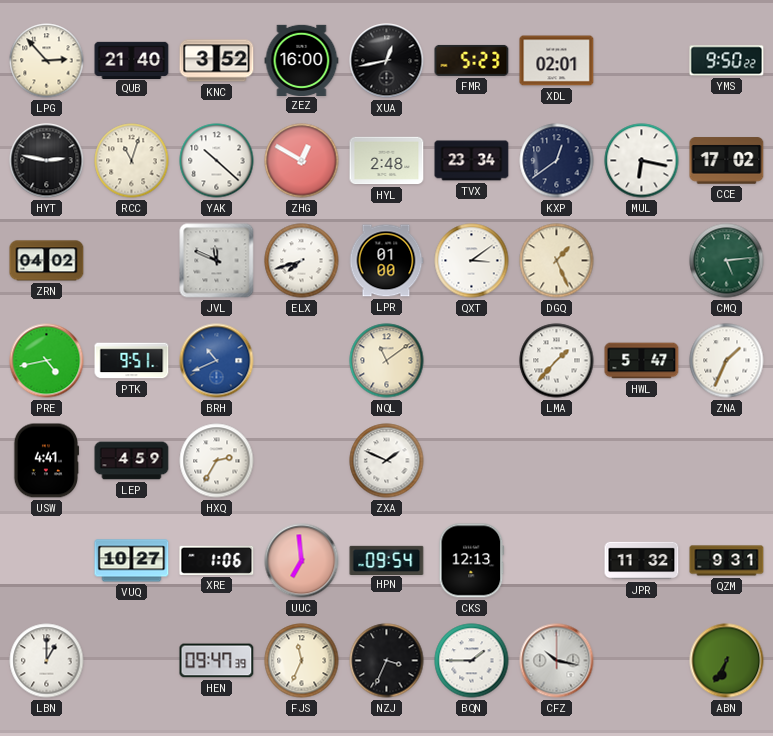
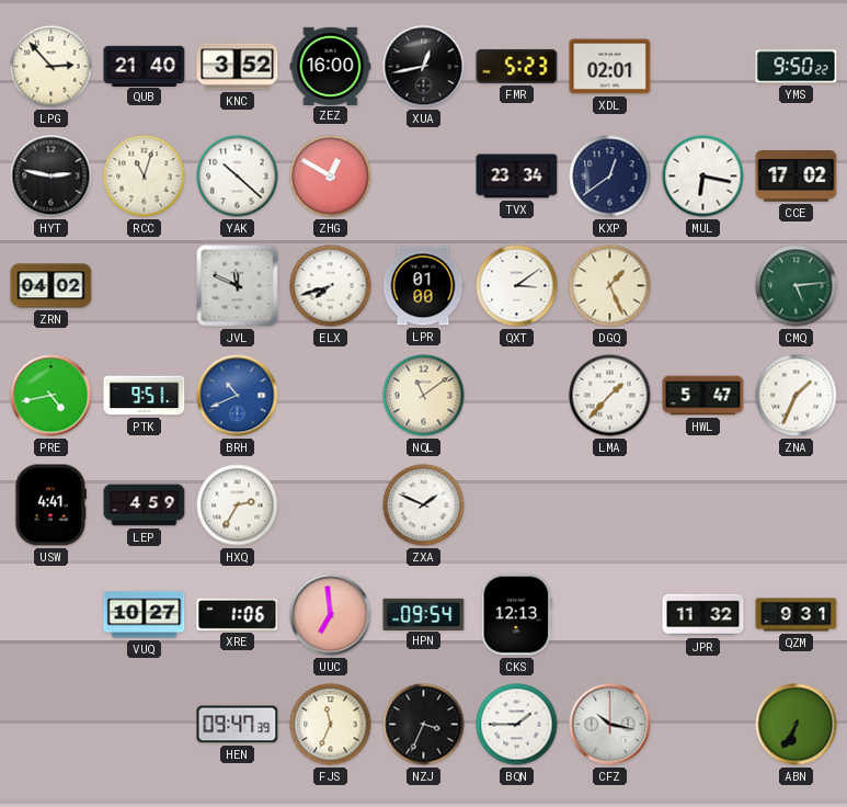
HYL: 2:48 -> none
LBN: 1:00 -> none
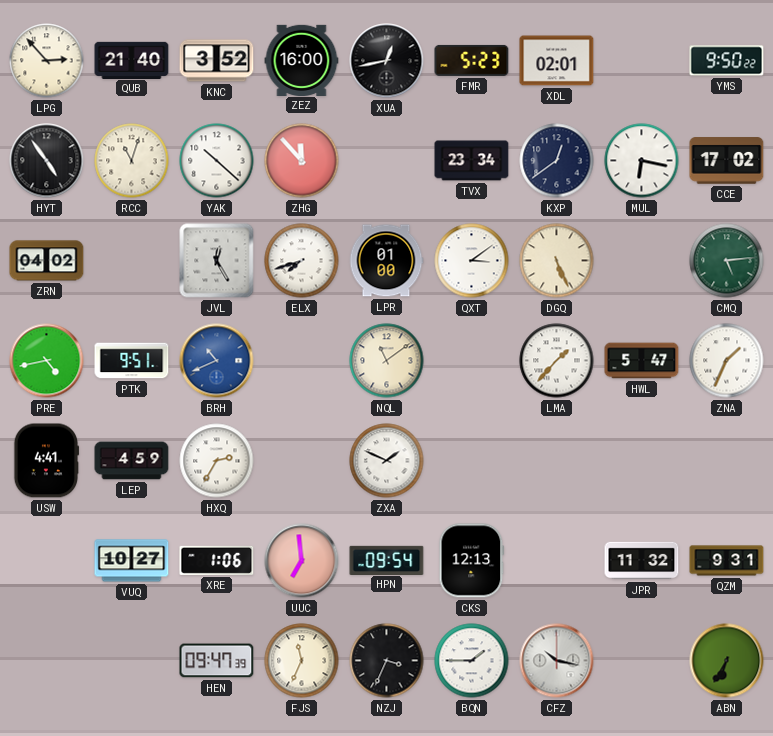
HYT: 2:47 -> 4:54
ZHG: 12:50 -> 11:53
JVL: 11:49 -> 12:25
DGQ: 1:26 -> 5:26
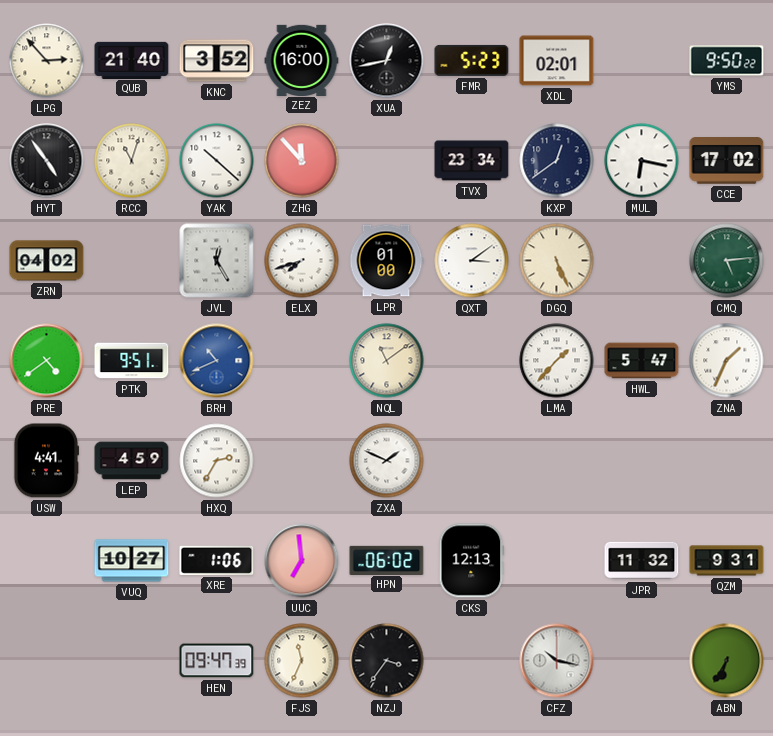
PRE: 4:43 -> 4:39
HPN: 09:54 -> 06:02
NZJ: 3:34 -> 3:36
BQN: 1:45 -> none
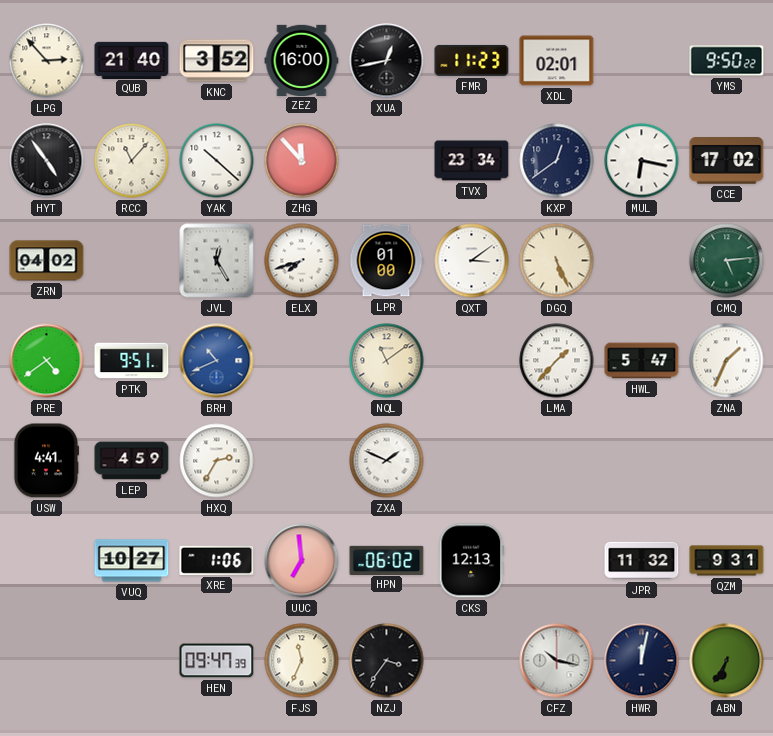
FMR: 5:23 -> 11:23
RCC: 11:03 -> 11:07
HWR: none -> 12:02
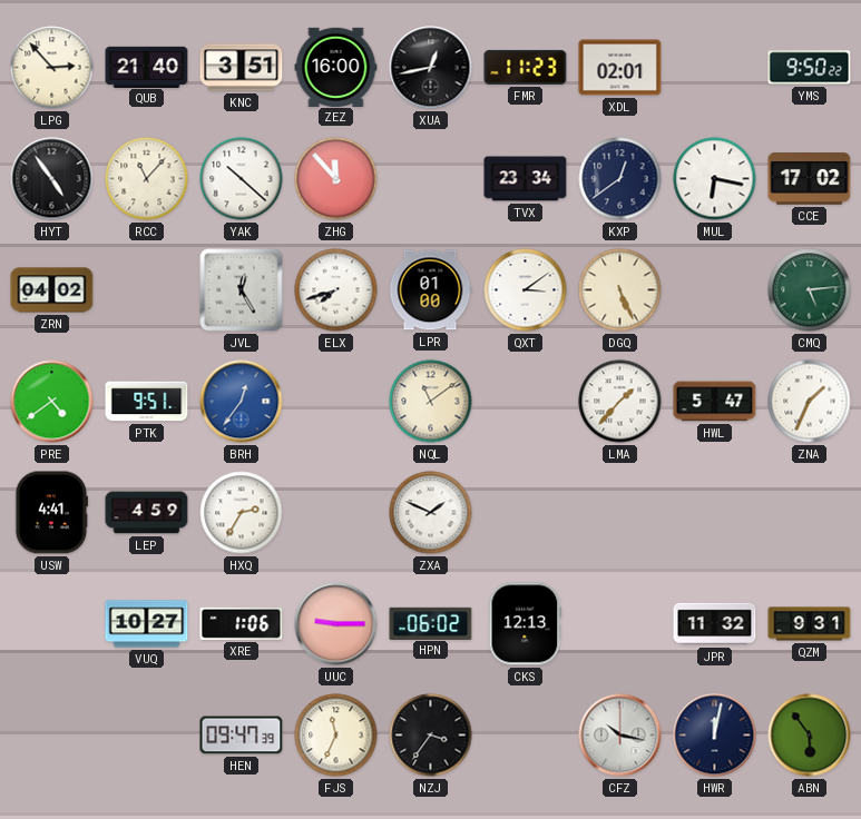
KNC: 3:52 -> 3:51
BRH: 10:41 -> 12:36
UUC: 6:59 -> 9:15
ABN: 6:35 -> 5:54
